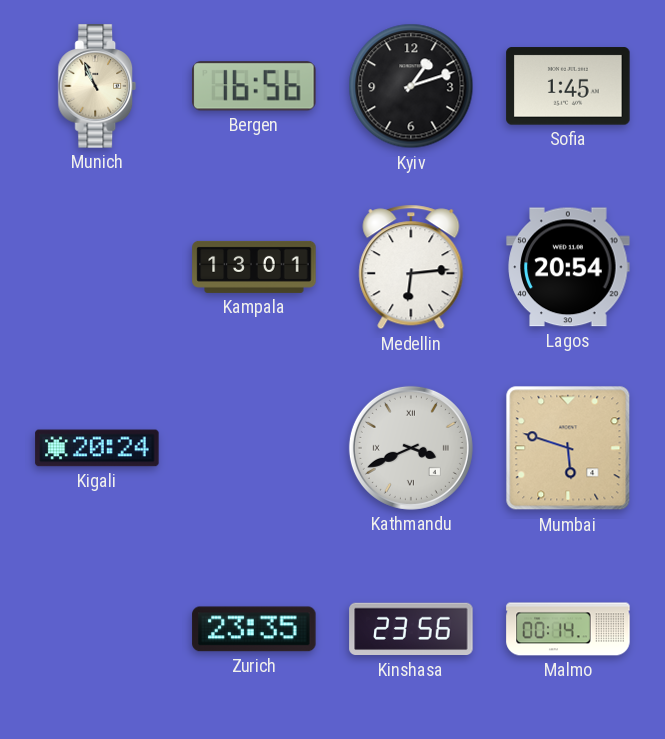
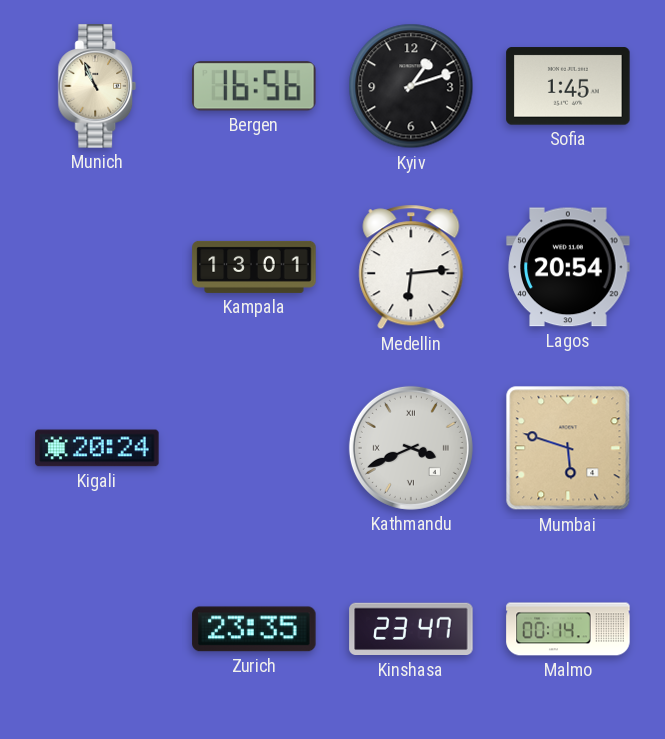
Kinshasa: 23:56 -> 23:47
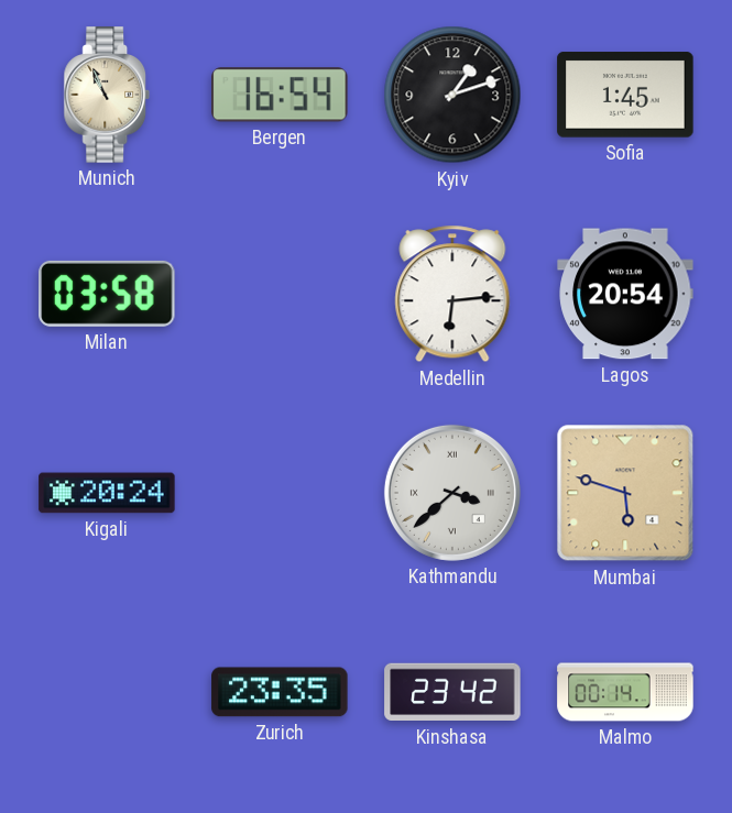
Bergen: 16:56 -> 16:54
Milan: none -> 03:58
Kampala: 13:01 -> none
Kathmandu: 3:41 -> 3:38
Kinshasa: 23:47 -> 23:42
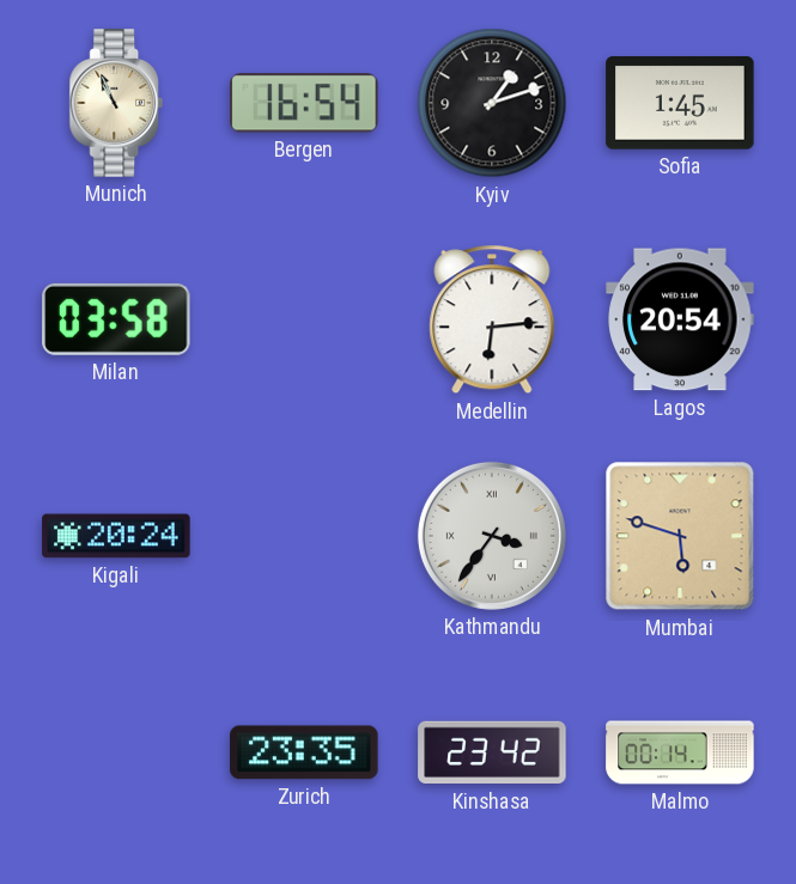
Kathmandu: 3:38 -> 3:36
